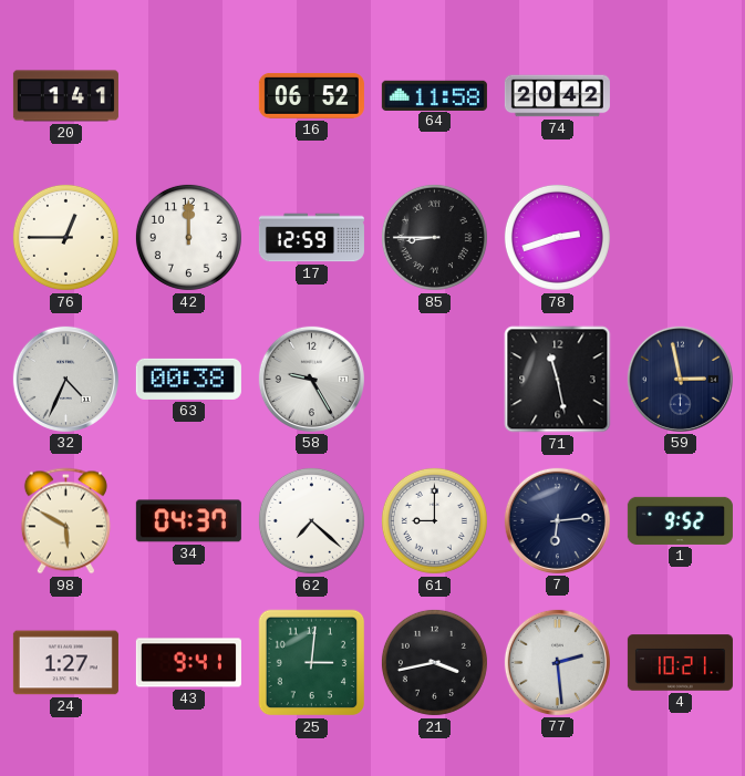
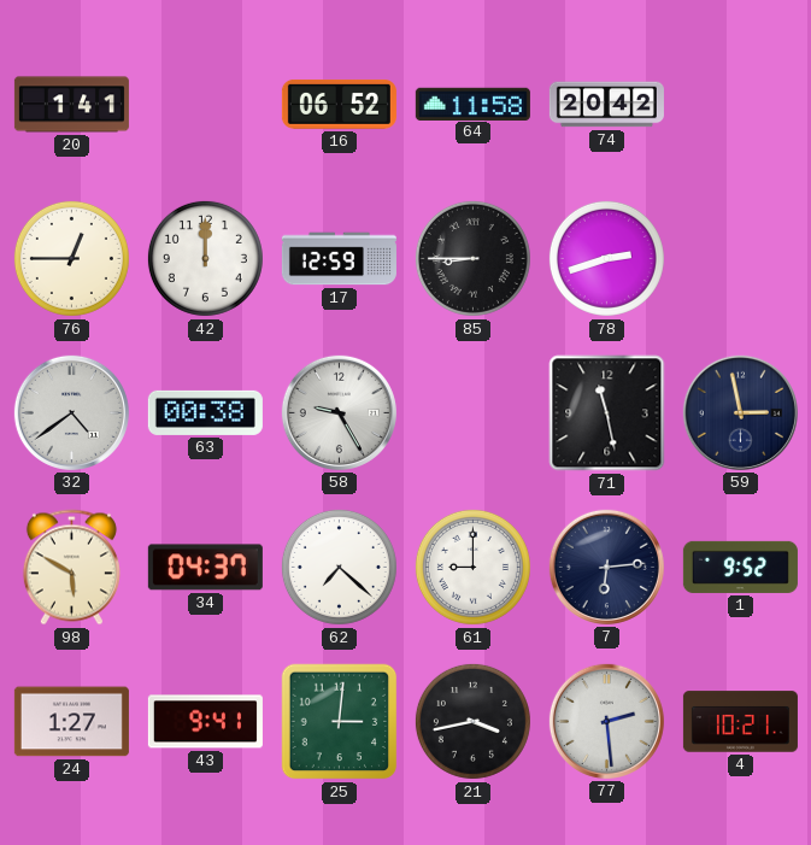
32: 4:34 -> 4:39
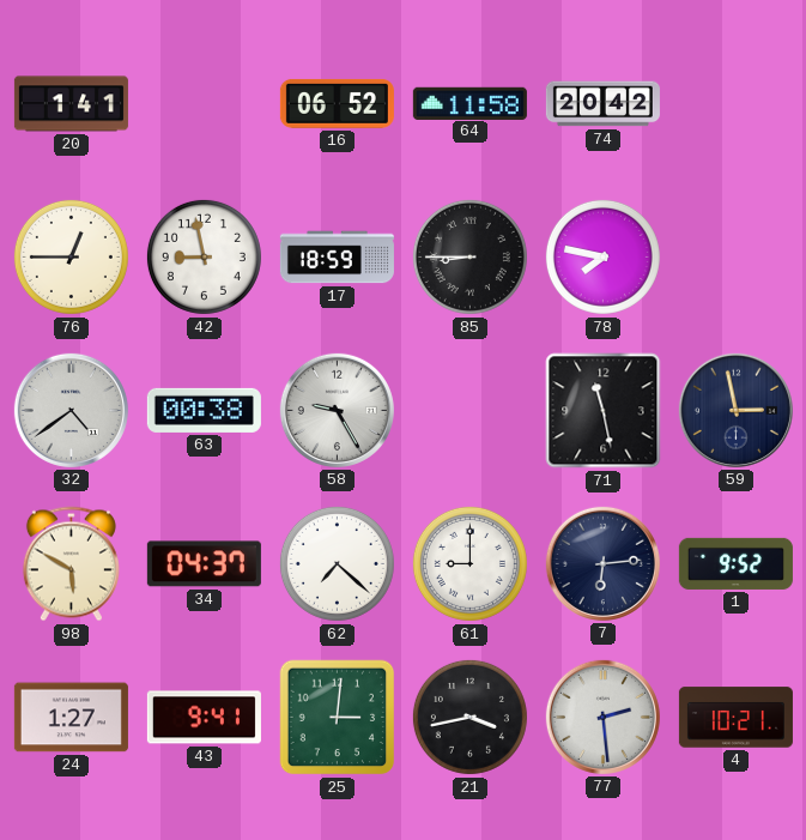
42: 12:00 -> 8:58
17: 12:59 -> 18:59
78: 2:42 -> 7:47
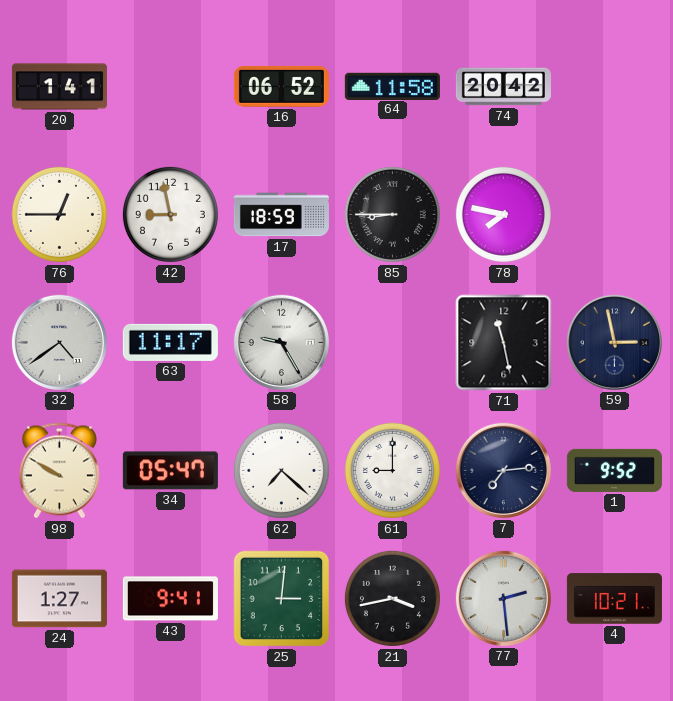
63: 00:38 -> 11:17
98: 5:50 -> 9:50
34: 04:37 -> 05:47
7: 6:14 -> 7:14
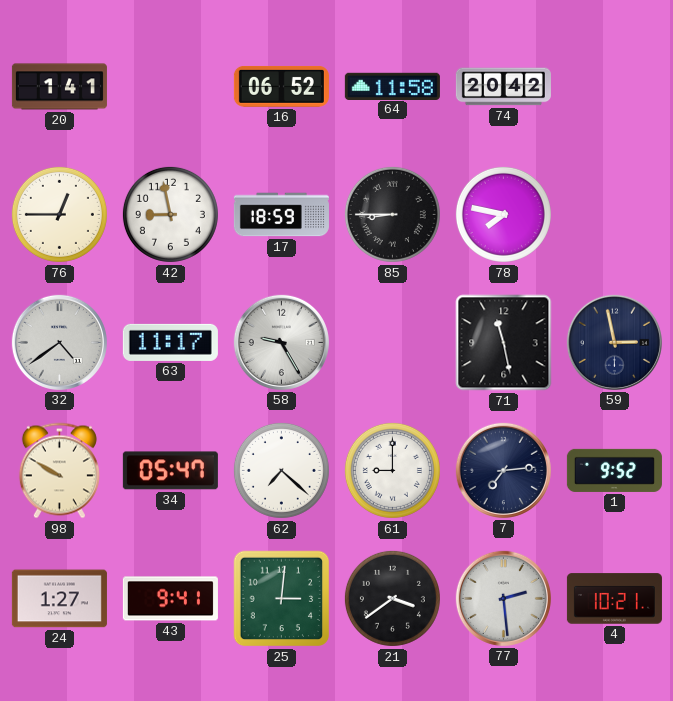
21: 3:43 -> 3:39
